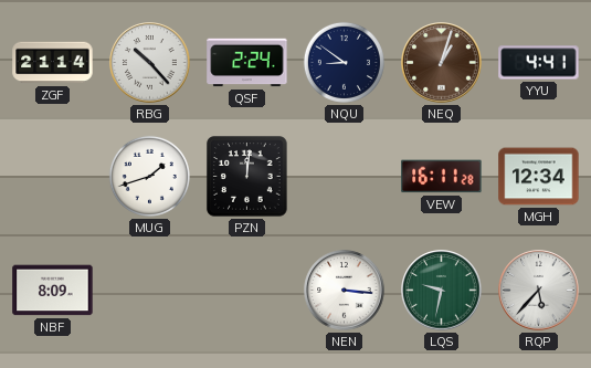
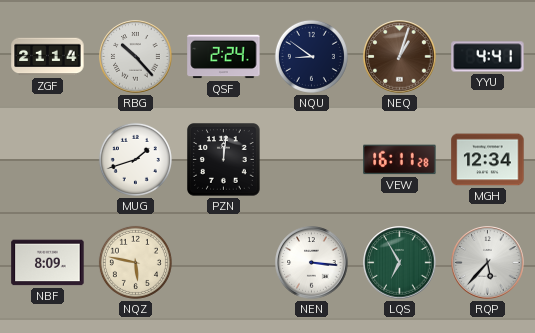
NQZ: none -> 5:47
LQS: 9:32 -> 6:55
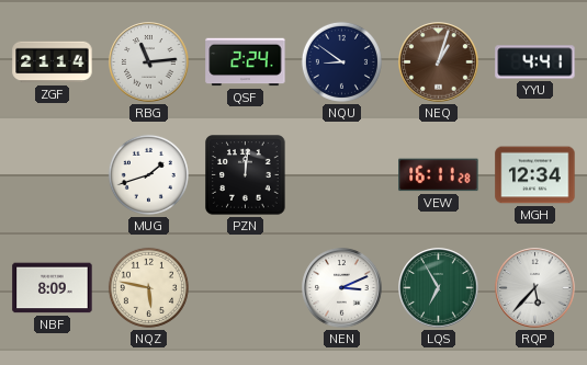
RBG: 10:23 -> 11:14
NEN: 3:16 -> 3:11
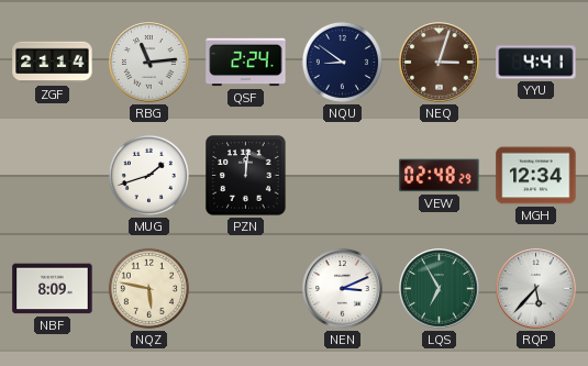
NEQ: 1:03 -> 3:03
VEW: 16:11 -> 02:48
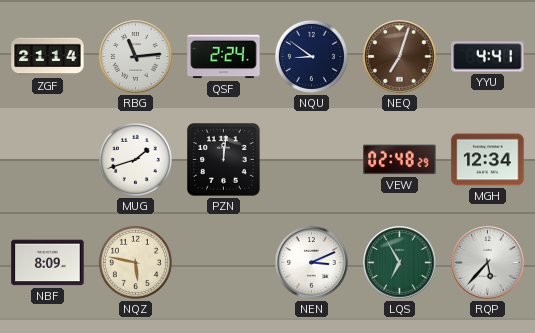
NEQ: 3:03 -> 7:03
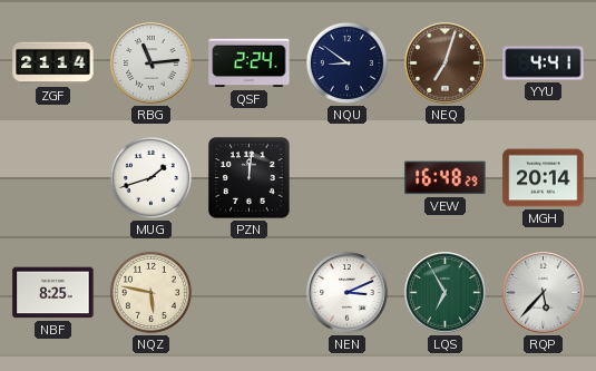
VEW: 02:48 -> 16:48
MGH: 12:34 -> 20:14
NBF: 8:09 -> 8:25
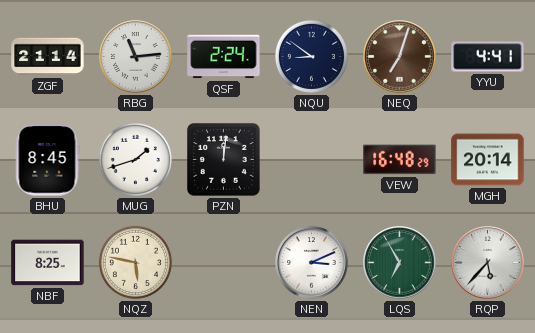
BHU: none -> 8:45
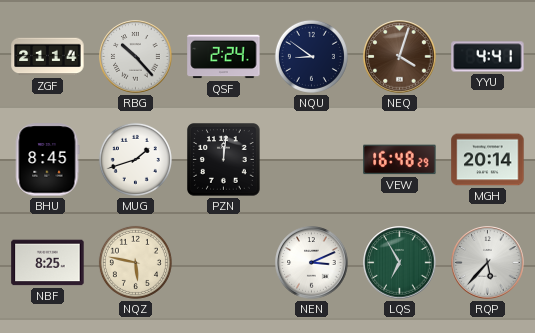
RBG: 11:14 -> 10:23
NEQ: 7:03 -> 4:03
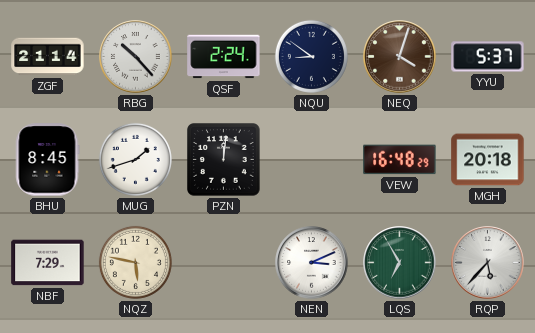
YYU: 4:41 -> 5:37
MGH: 20:14 -> 20:18
NBF: 8:25 -> 7:29
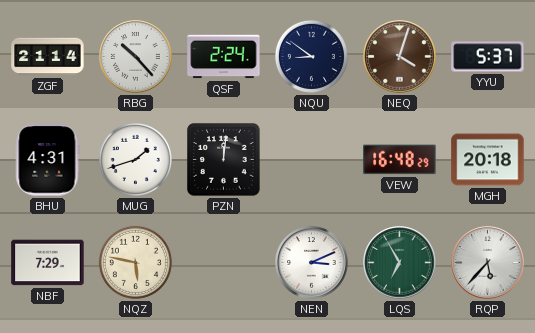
BHU: 8:45 -> 4:31
